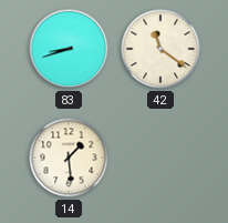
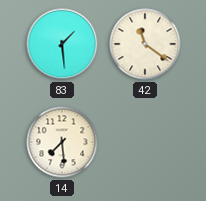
83: 8:42 -> 1:29
14: 1:29 -> 7:29
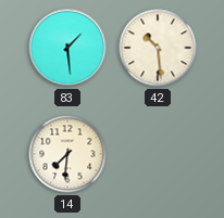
42: 11:21 -> 10:29
14: 7:29 -> 7:31
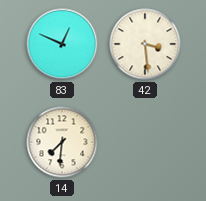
83: 1:29 -> 12:49
42: 10:29 -> 3:29
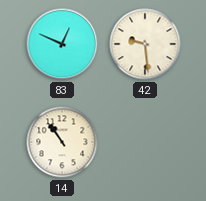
42: 3:29 -> 9:29
14: 7:31 -> 10:54
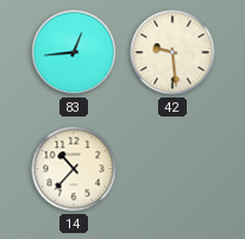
83: 12:49 -> 12:44
14: 10:54 -> 10:37
